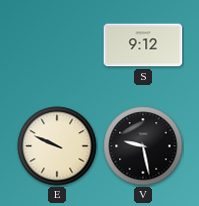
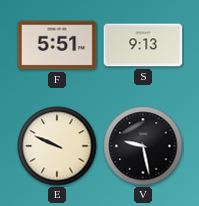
F: none -> 5:51
S: 9:12 -> 9:13
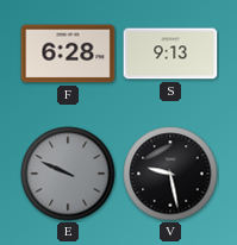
F: 5:51 -> 6:28
E dial: cream -> grey
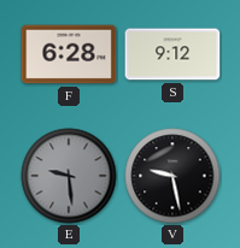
S: 9:13 -> 9:12
E: 9:49 -> 9:29
